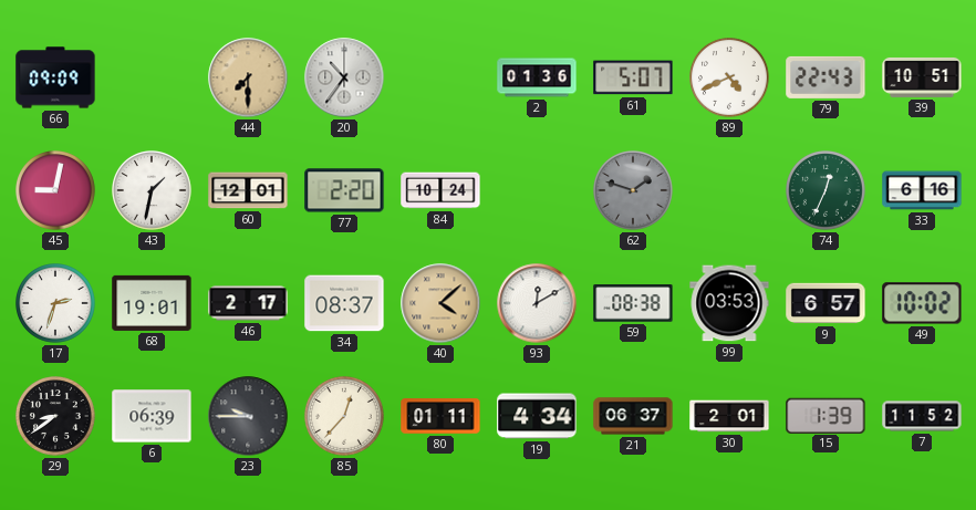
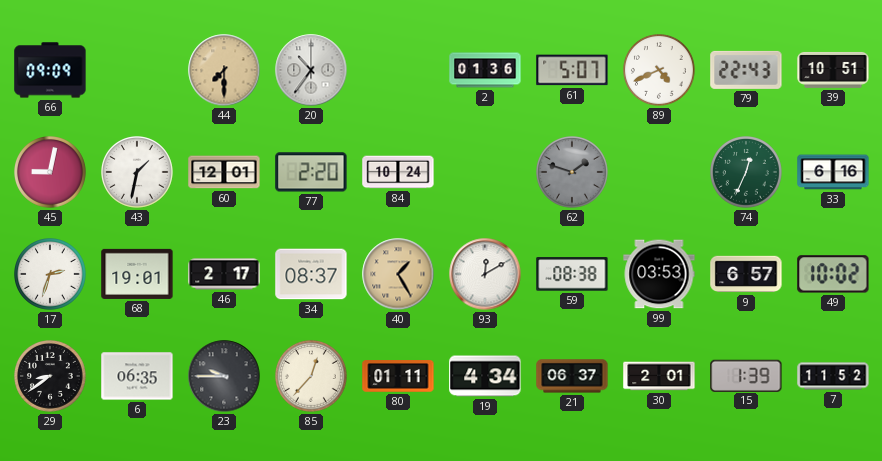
40: 4:08 -> 1:25
6: 06:39 -> 06:35
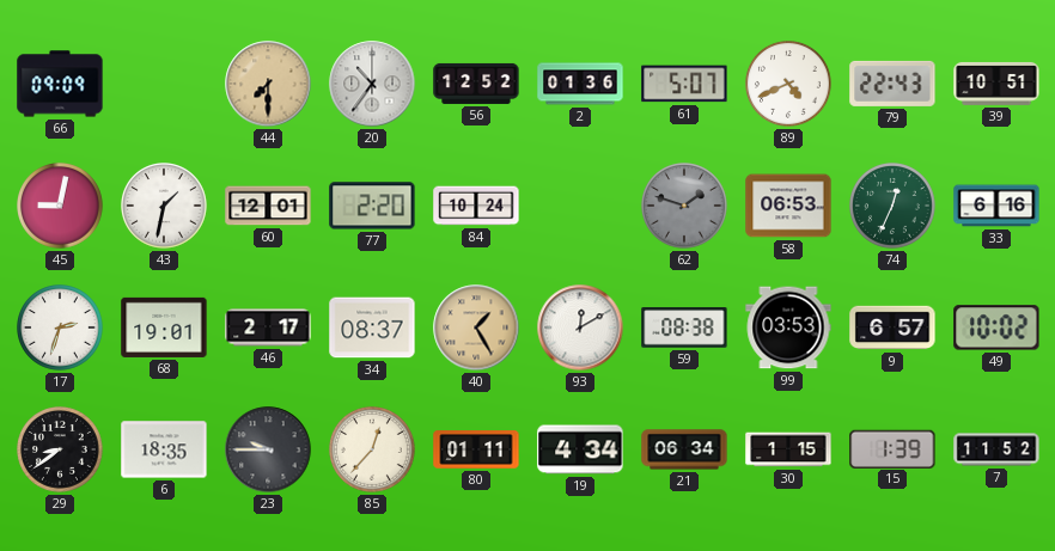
56: none -> 12:52
58: none -> 06:53
6: 06:35 -> 18:35
21: 06:37 -> 06:34
30: 2:01 -> 1:15
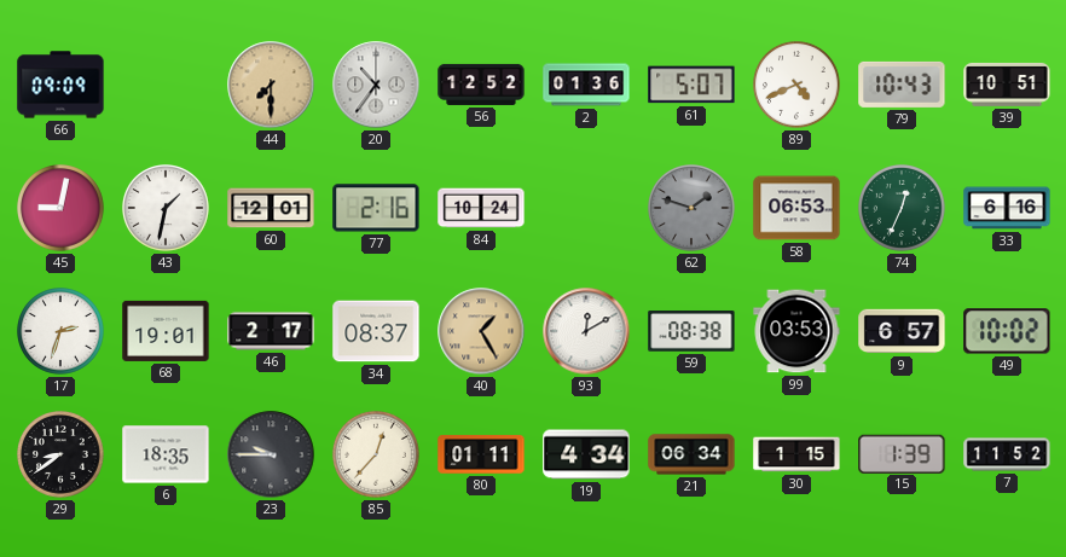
79: 22:43 -> 10:43
77: 2:20 -> 2:16
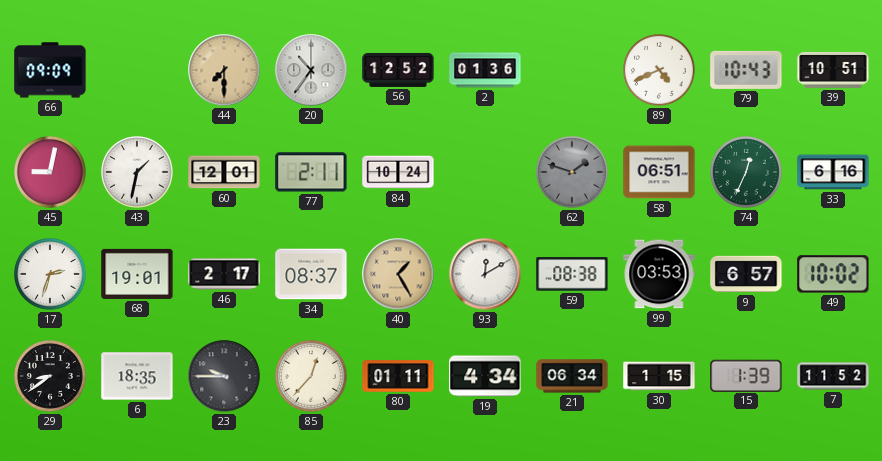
61: 5:07 -> none
77: 2:16 -> 2:11
58: 06:53 -> 06:51
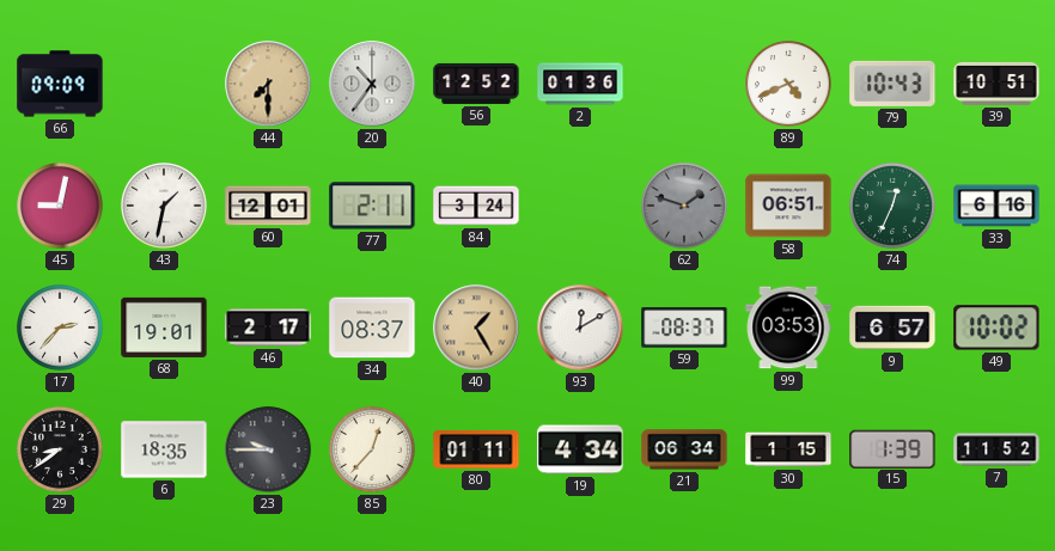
84: 10:24 -> 3:24
17: 2:33 -> 2:37
59: 08:38 -> 08:37
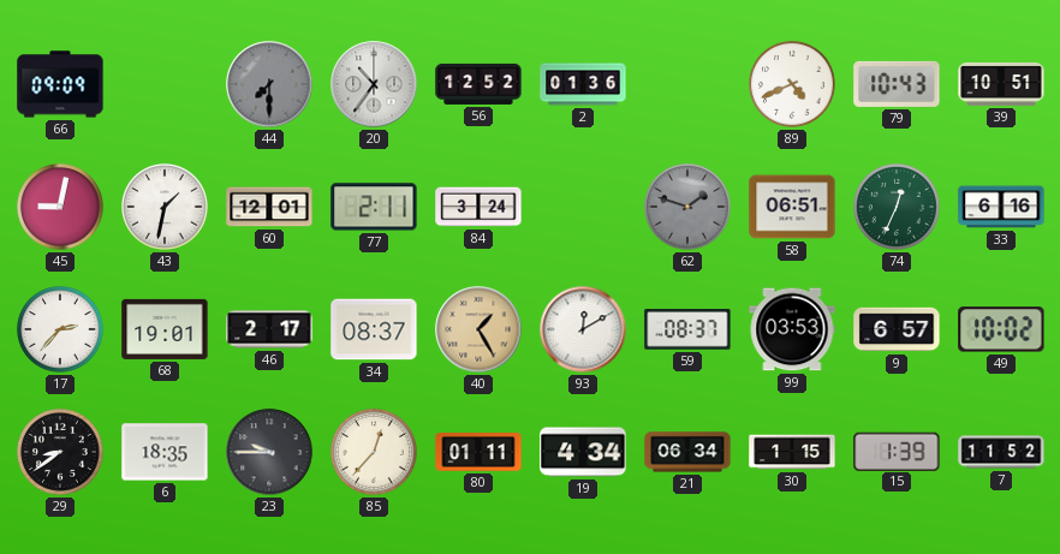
44 dial: champagne -> grey
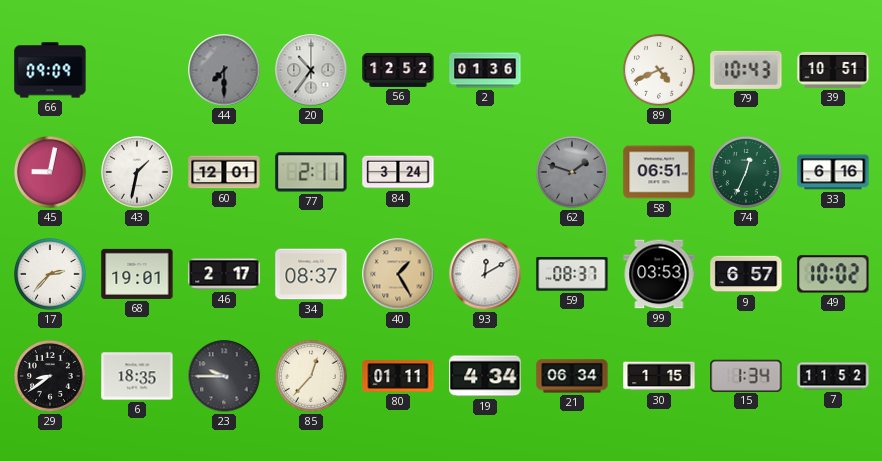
15: 1:39 -> 1:34
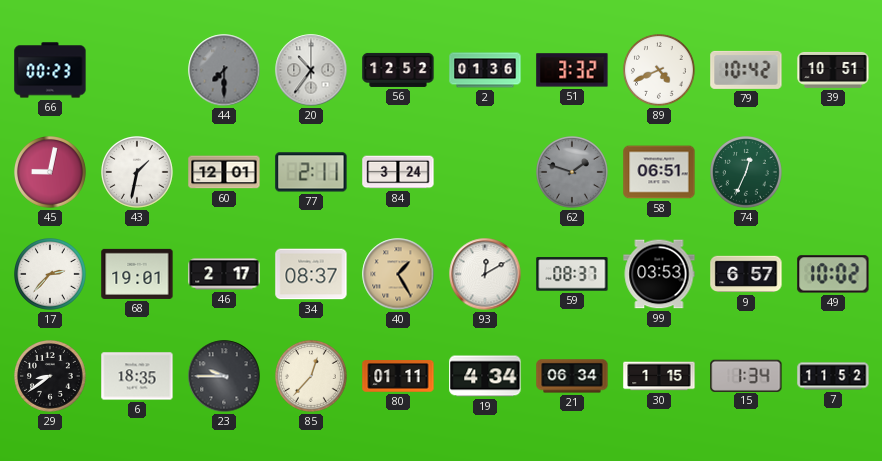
66: 09:09 -> 00:23
51: none -> 3:32
79: 10:43 -> 10:42
33: 6:16 -> none
